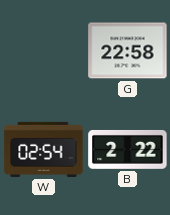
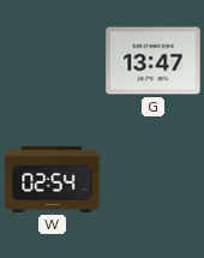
G: 22:58 -> 13:47
B: 2:22 -> none
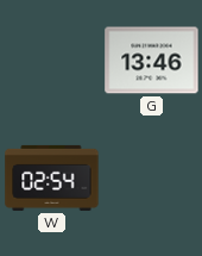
G: 13:47 -> 13:46
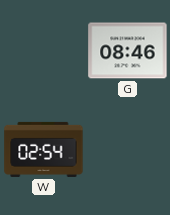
G: 13:46 -> 08:46
